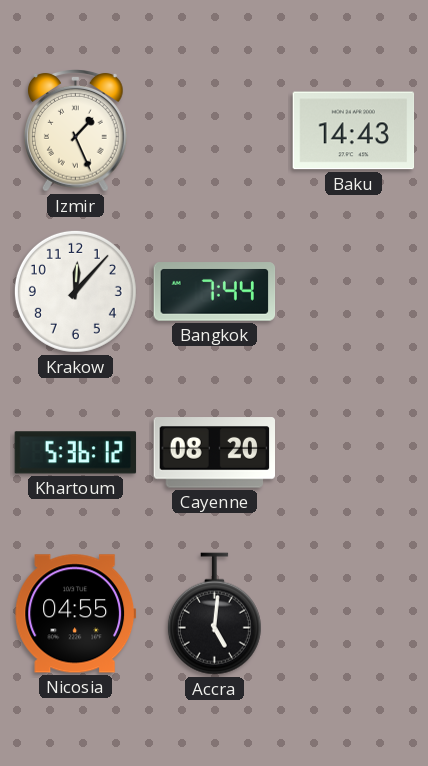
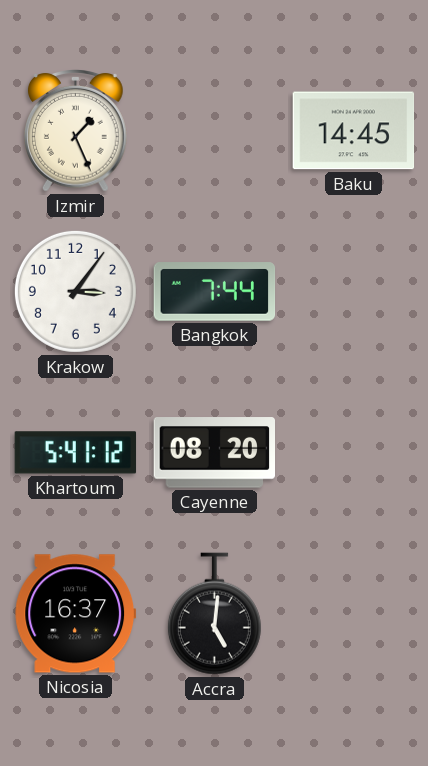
Baku: 14:43 -> 14:45
Krakow: 12:07 -> 3:06
Khartoum: 5:36 -> 5:41
Nicosia: 04:55 -> 16:37
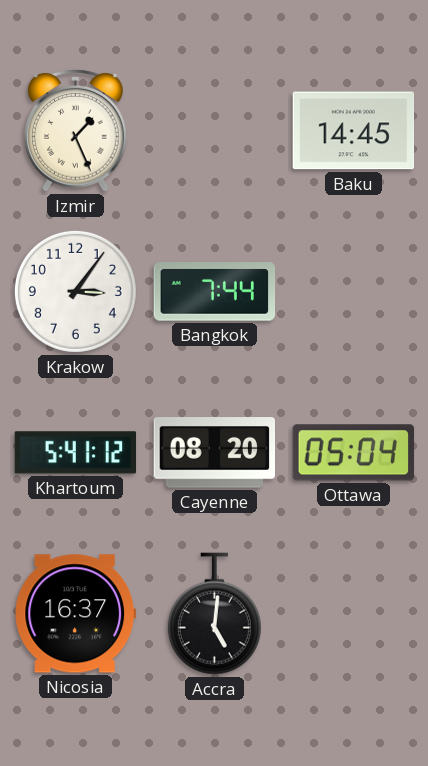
Ottawa: none -> 05:04
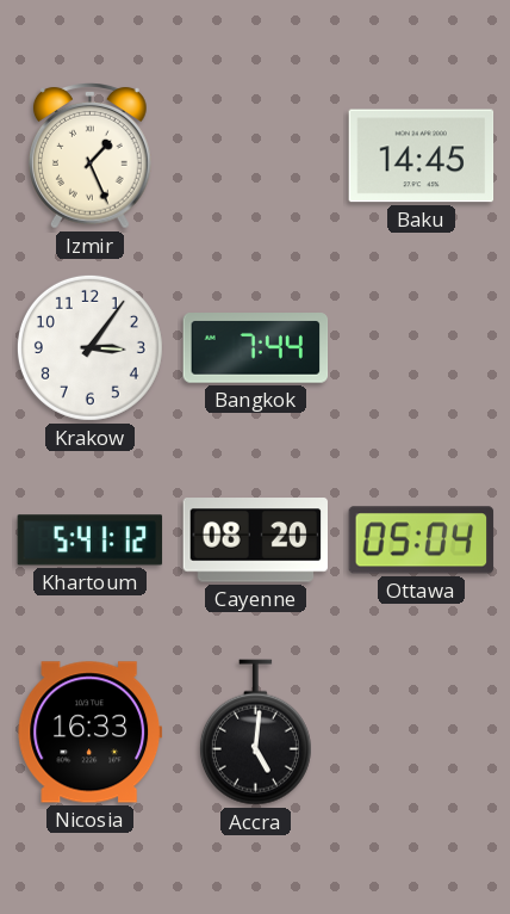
Nicosia: 16:37 -> 16:33
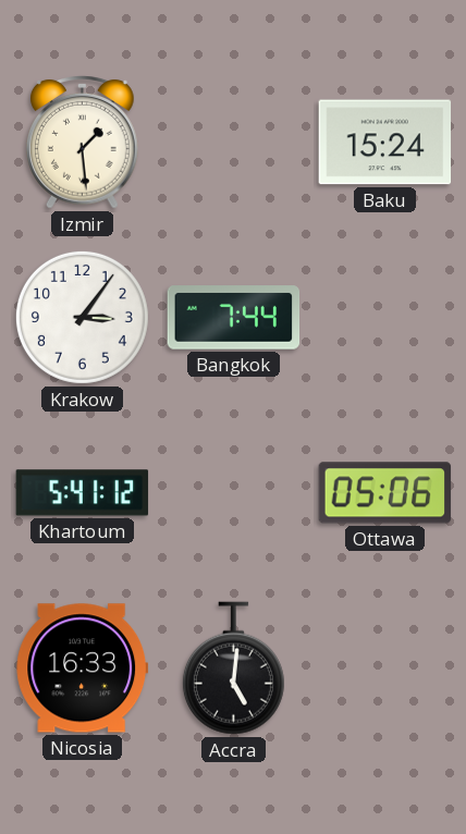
Izmir: 1:26 -> 1:29
Baku: 14:45 -> 15:24
Cayenne: 08:20 -> none
Ottawa: 05:04 -> 05:06
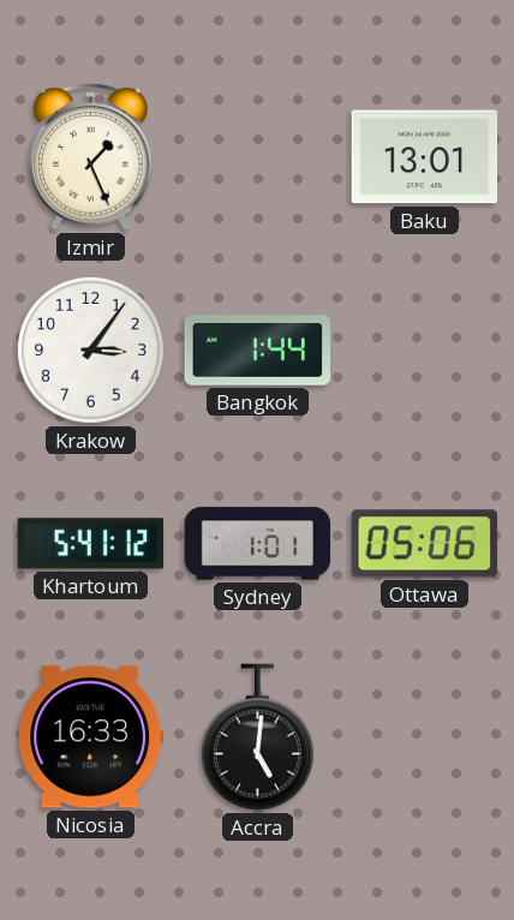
Izmir: 1:29 -> 1:26
Baku: 15:24 -> 13:01
Bangkok: 7:44 -> 1:44
Sydney: none -> 1:01
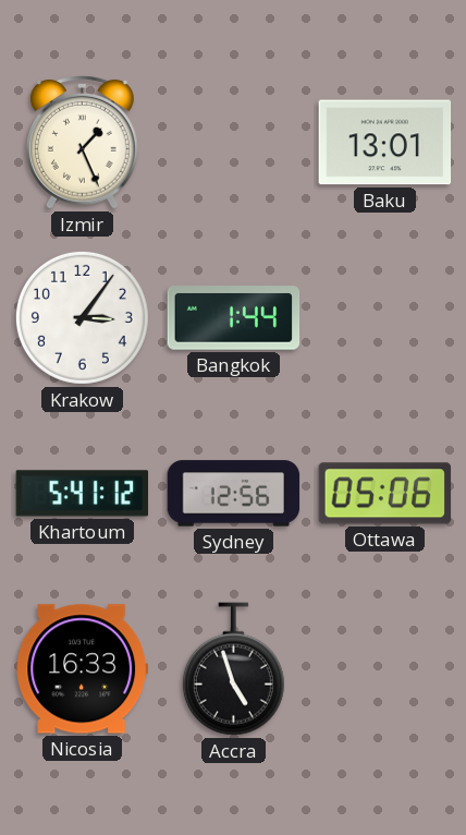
Sydney: 1:01 -> 12:56
Accra: 5:01 -> 4:57
